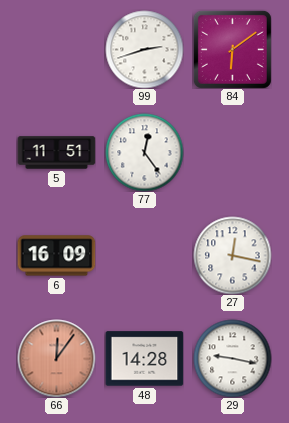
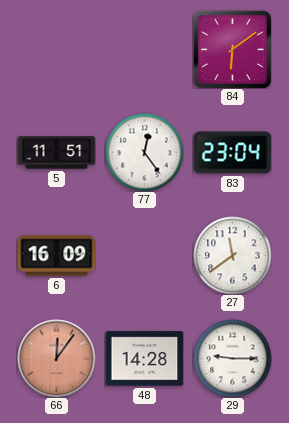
99: 2:42 -> none
83: none -> 23:04
27: 12:17 -> 11:39
29: 9:17 -> 9:15
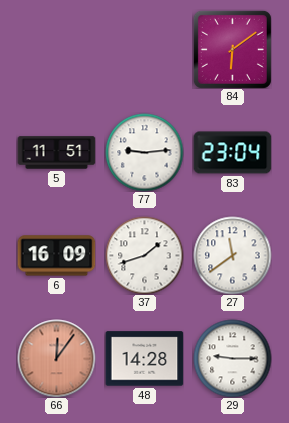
77: 12:24 -> 9:14
37: none -> 1:42
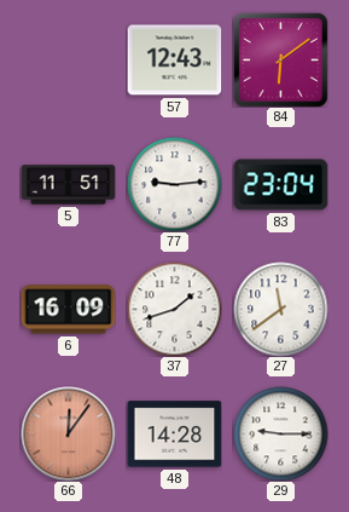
57: none -> 12:43
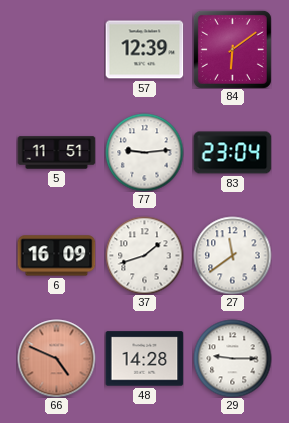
57: 12:43 -> 12:39
66: 12:06 -> 4:49
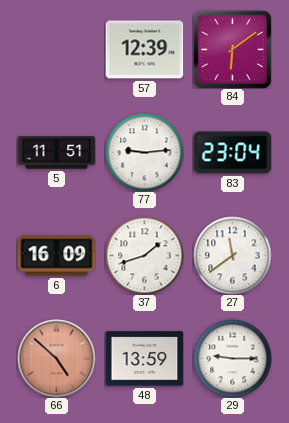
66: 4:49 -> 4:52
48: 14:28 -> 13:59
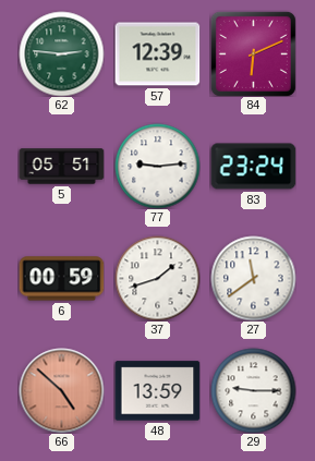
62: none -> 2:46
84: 6:09 -> 6:11
5: 11:51 -> 05:51
83: 23:04 -> 23:24
6: 16:09 -> 00:59
